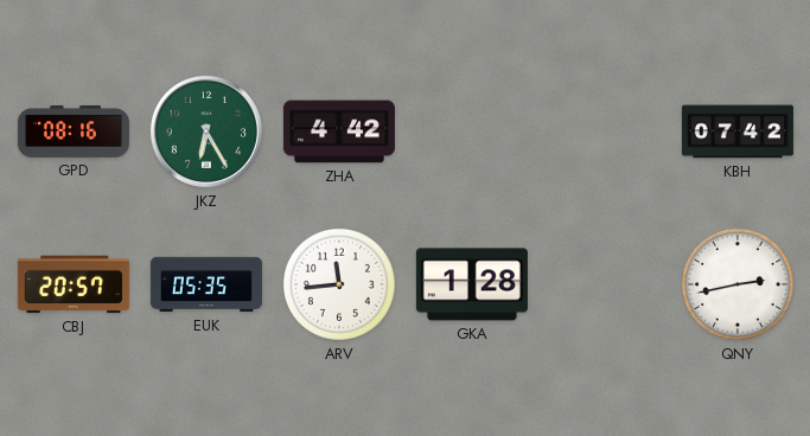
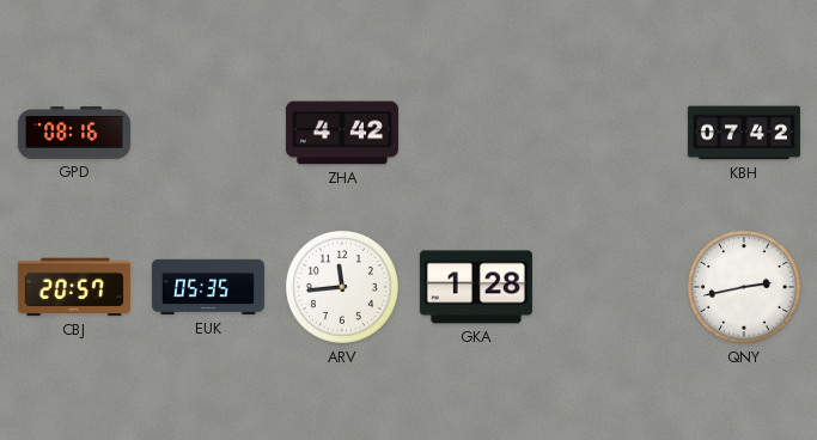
JKZ: 6:25 -> none
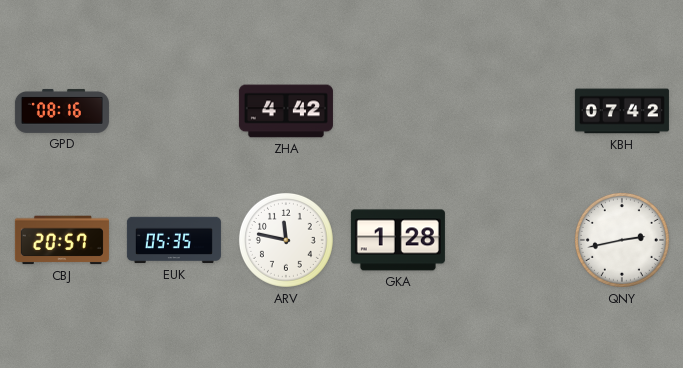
ARV: 11:44 -> 11:47
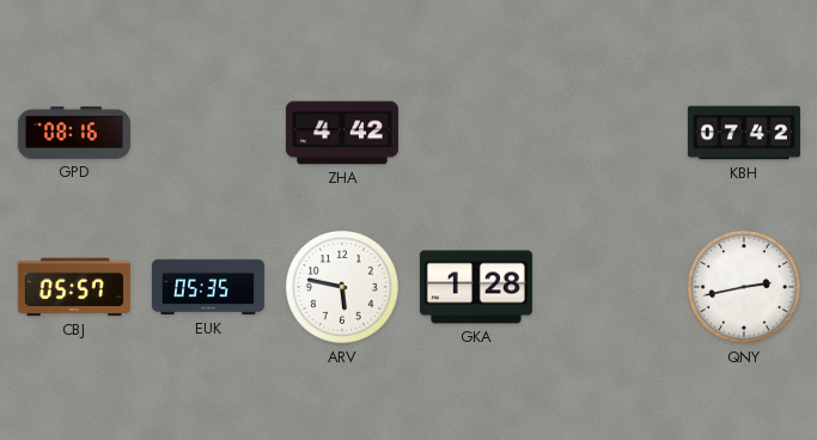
CBJ: 20:57 -> 05:57
ARV: 11:47 -> 5:47
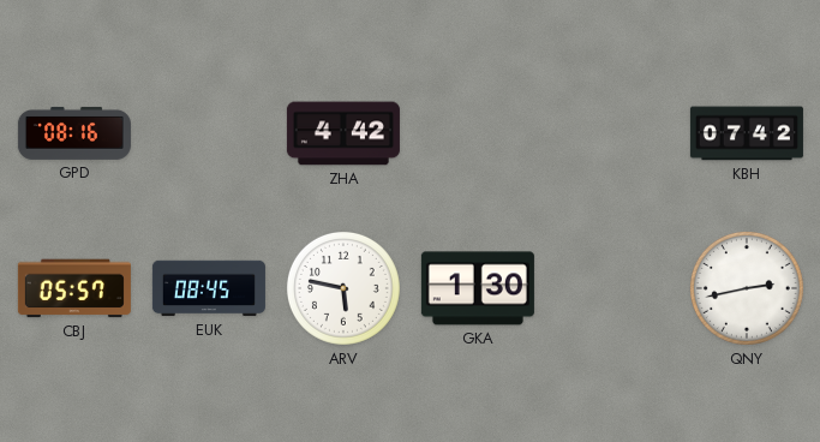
EUK: 05:35 -> 08:45
GKA: 1:28 -> 1:30
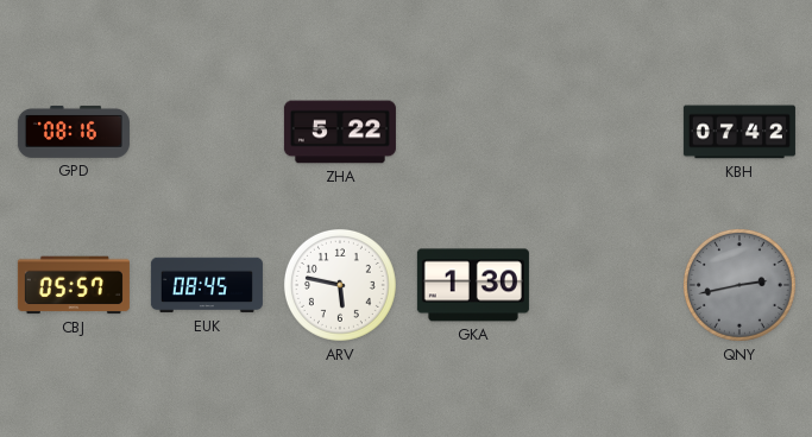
ZHA: 4:42 -> 5:22
QNY dial: white -> grey
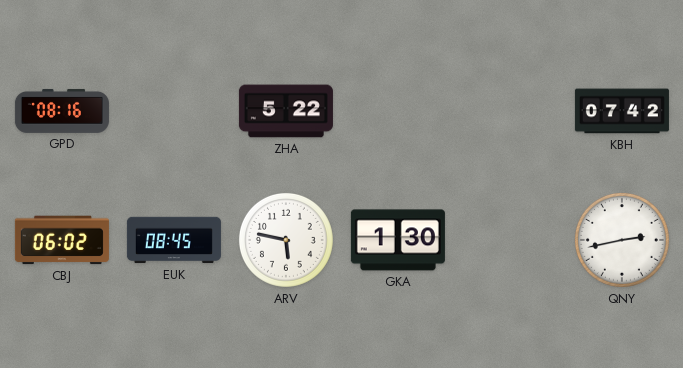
CBJ: 05:57 -> 06:02
QNY dial: grey -> white
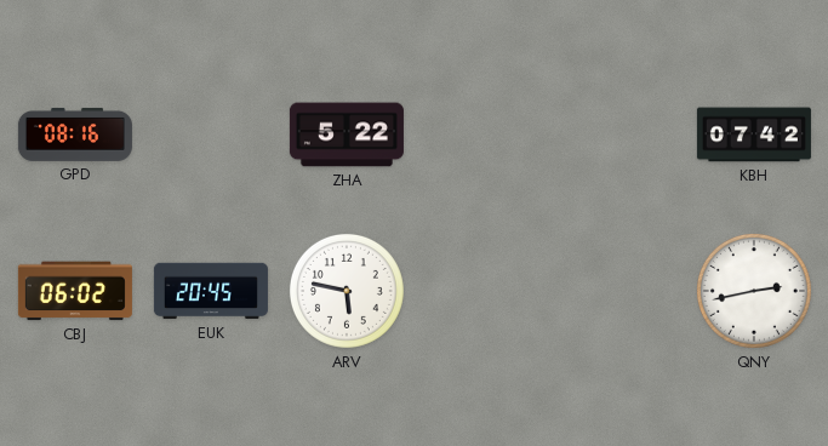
EUK: 08:45 -> 20:45
GKA: 1:30 -> none
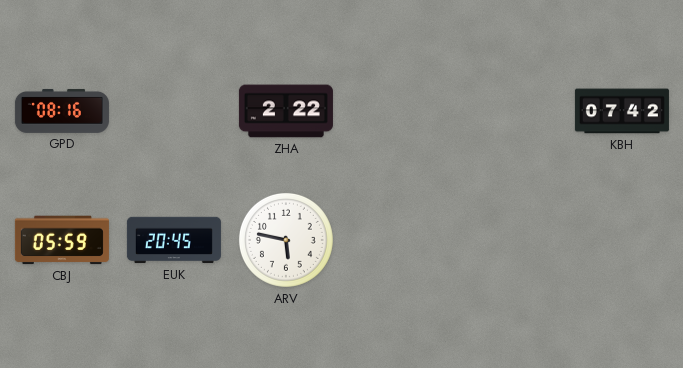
ZHA: 5:22 -> 2:22
CBJ: 06:02 -> 05:59
QNY: 2:43 -> none
